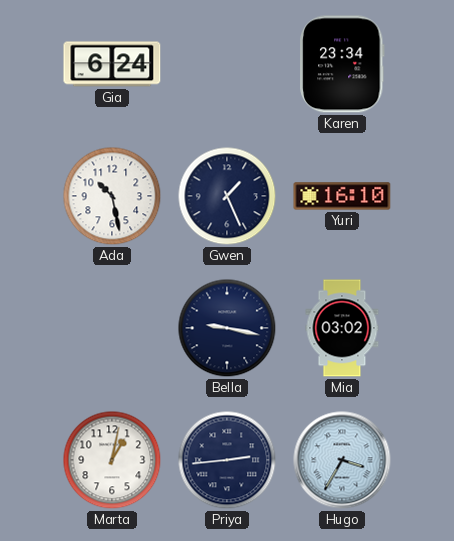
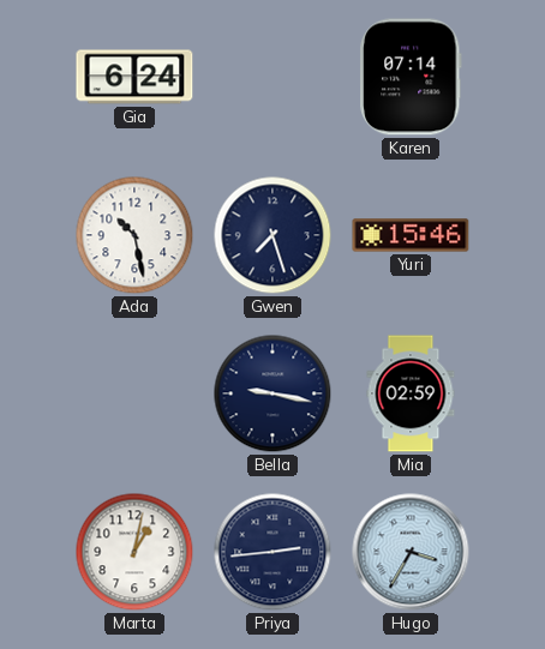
Karen: 23:34 -> 07:14
Gwen: 1:26 -> 7:27
Yuri: 16:10 -> 15:46
Mia: 03:02 -> 02:59
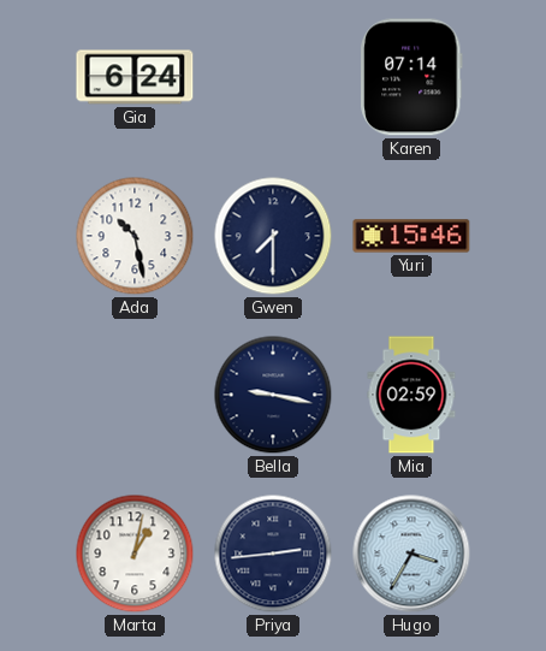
Gwen: 7:27 -> 7:30
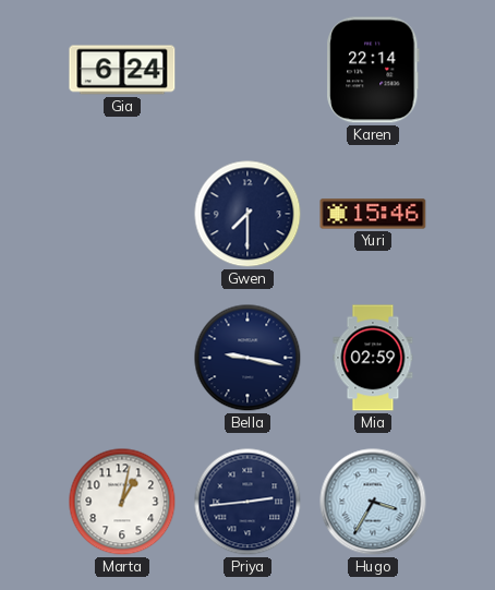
Karen: 07:14 -> 22:14
Ada: 10:28 -> none
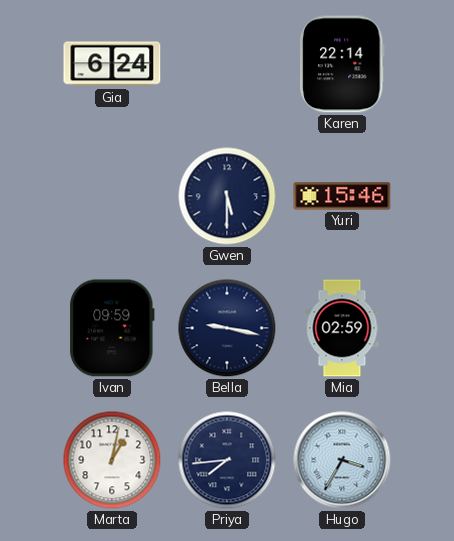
Gwen: 7:30 -> 5:30
Ivan: none -> 09:59
Priya: 2:44 -> 7:44
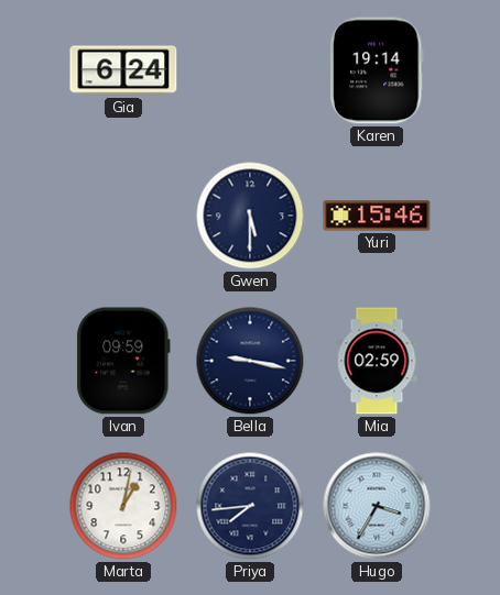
Karen: 22:14 -> 19:14
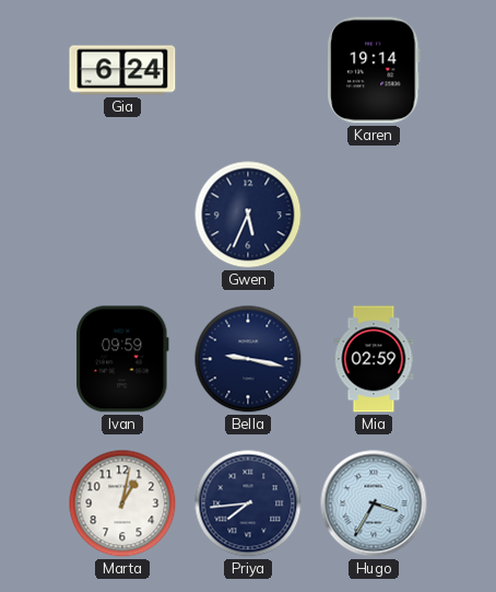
Gwen: 5:30 -> 5:34
Yuri: 15:46 -> none
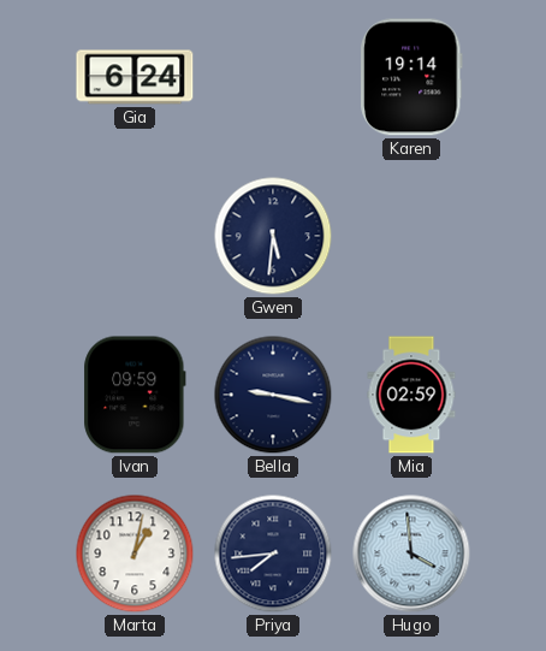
Gwen: 5:34 -> 5:31
Hugo: 3:35 -> 3:59
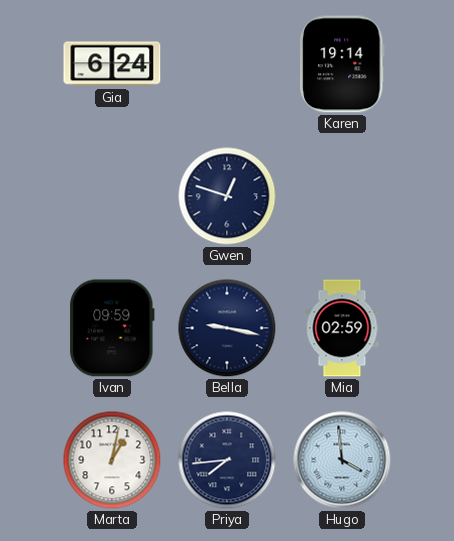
Gwen: 5:31 -> 12:48
